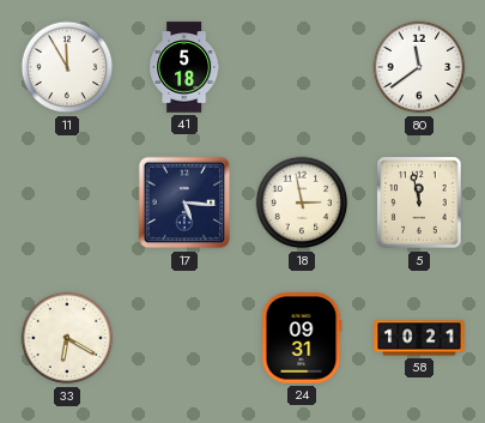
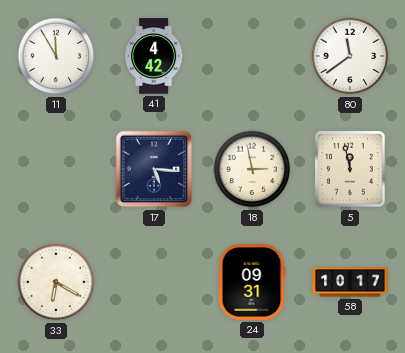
41: 5:18 -> 4:42
58: 10:21 -> 10:17
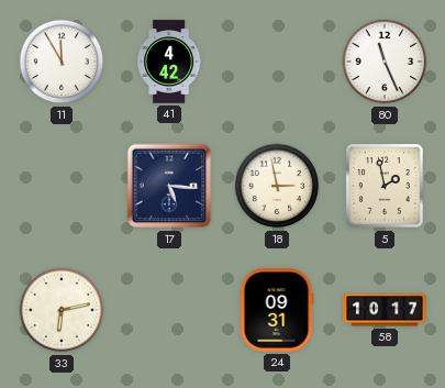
80: 11:39 -> 11:26
5: 11:58 -> 1:58
33: 6:20 -> 6:13
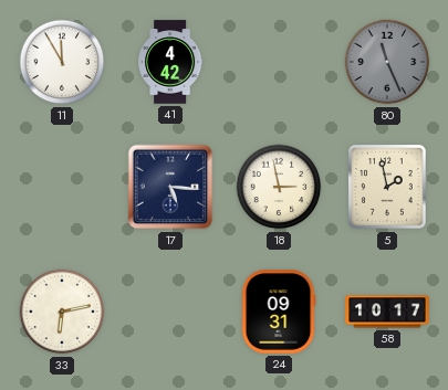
80 dial: white -> grey
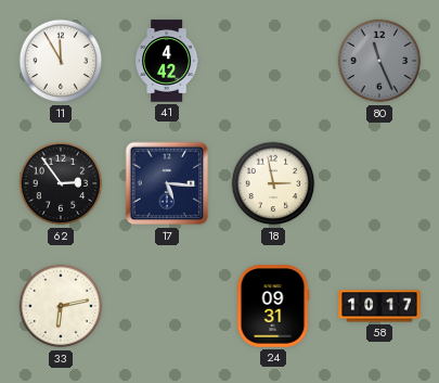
62: none -> 2:54
5: 1:58 -> none
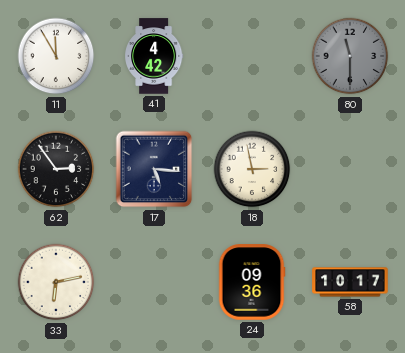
80: 11:26 -> 11:30
24: 09:31 -> 09:36
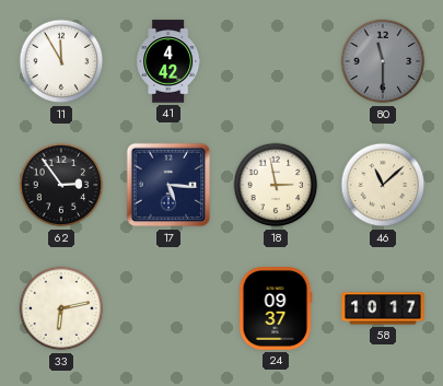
46: none -> 11:08
24: 09:36 -> 09:37
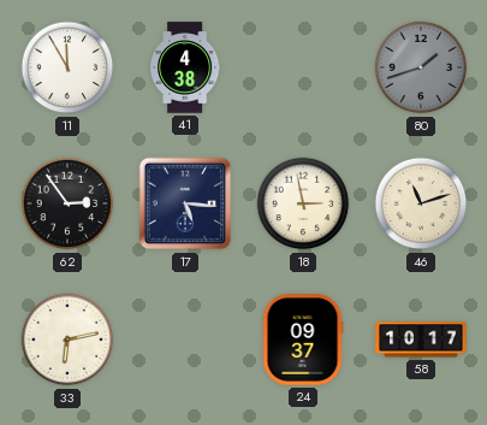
41: 4:42 -> 4:38
80: 11:30 -> 1:42
46: 11:08 -> 11:12
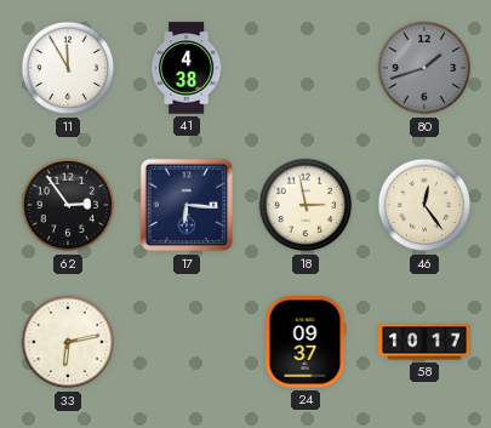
17: 5:16 -> 6:16
46: 11:12 -> 12:24
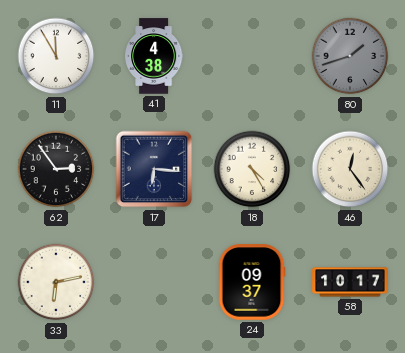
18: 2:58 -> 4:25
